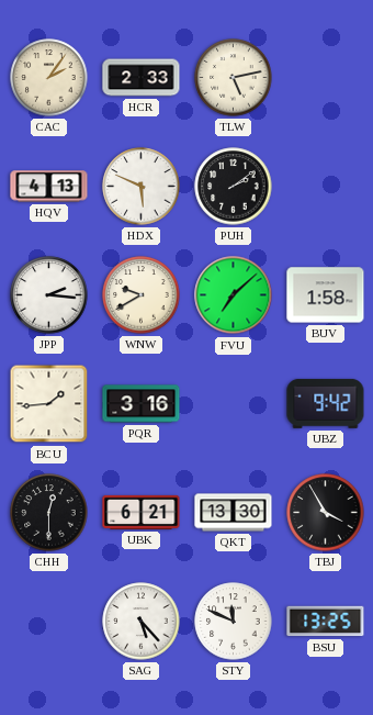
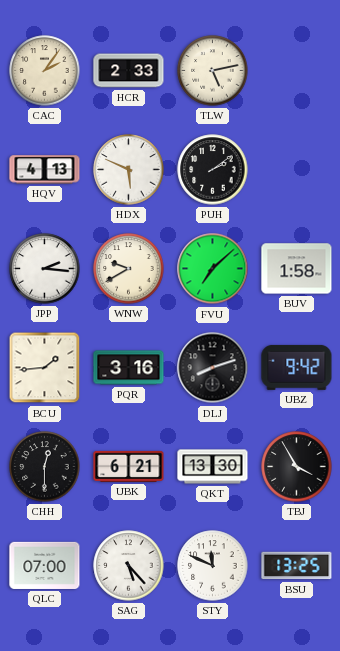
DLJ: none -> 8:12
QLC: none -> 07:00
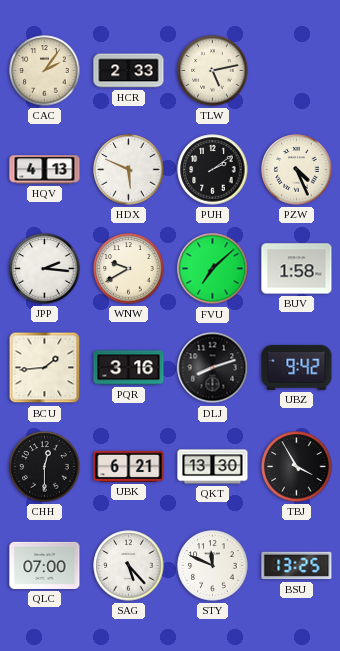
PZW: none -> 4:26
